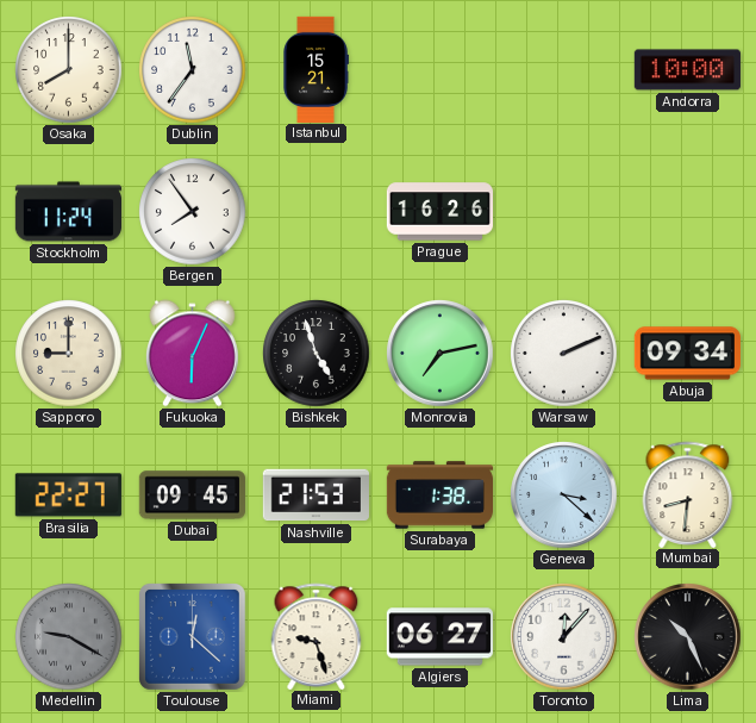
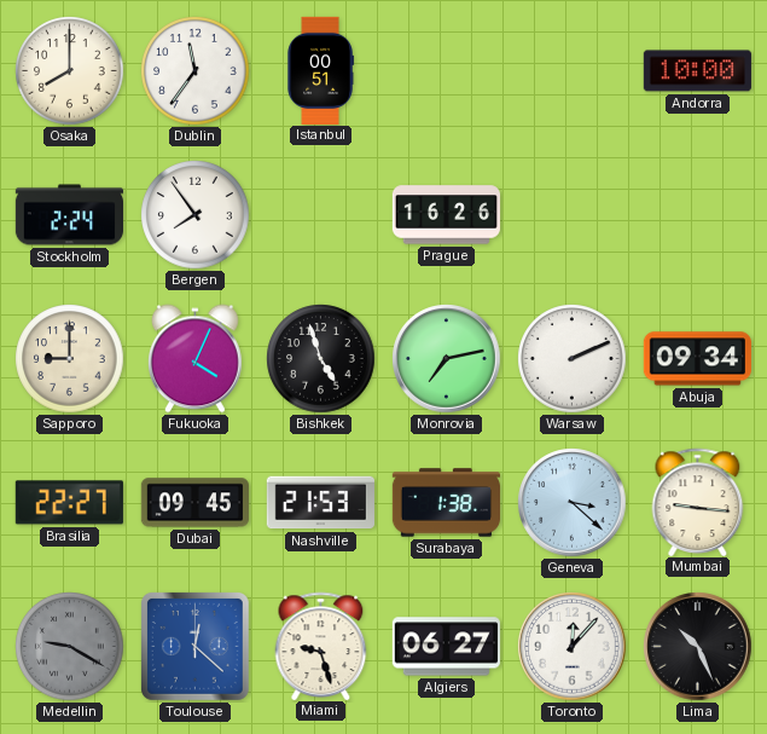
Istanbul: 15:21 -> 00:51
Stockholm: 11:24 -> 2:24
Fukuoka: 6:04 -> 4:04
Mumbai: 8:31 -> 9:16
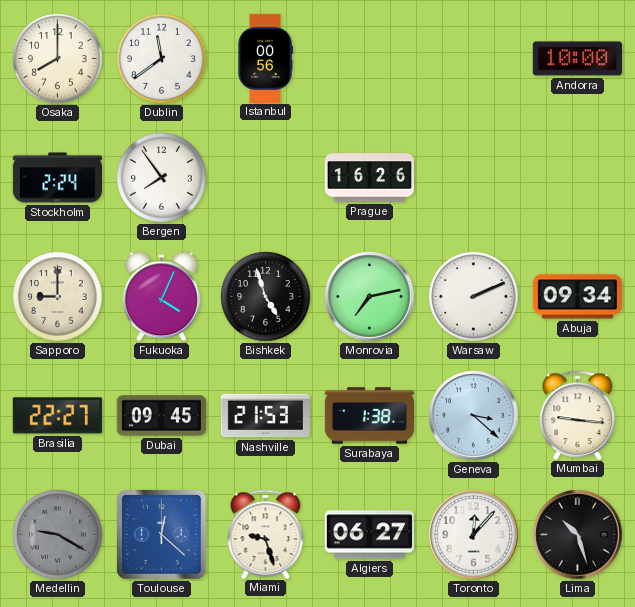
Dublin: 11:36 -> 11:39
Istanbul: 00:51 -> 00:56
Lima: 10:26 -> 10:27
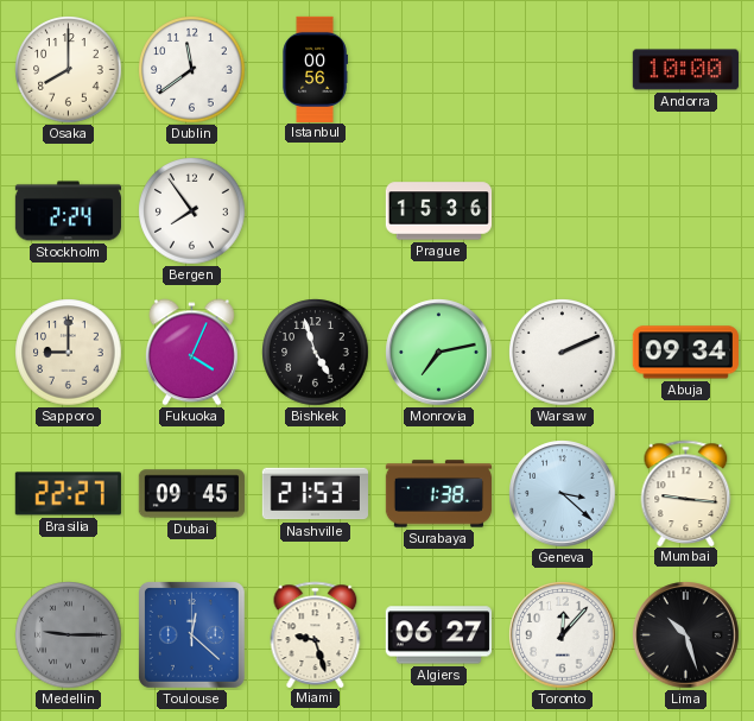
Prague: 16:26 -> 15:36
Medellin: 9:20 -> 9:15
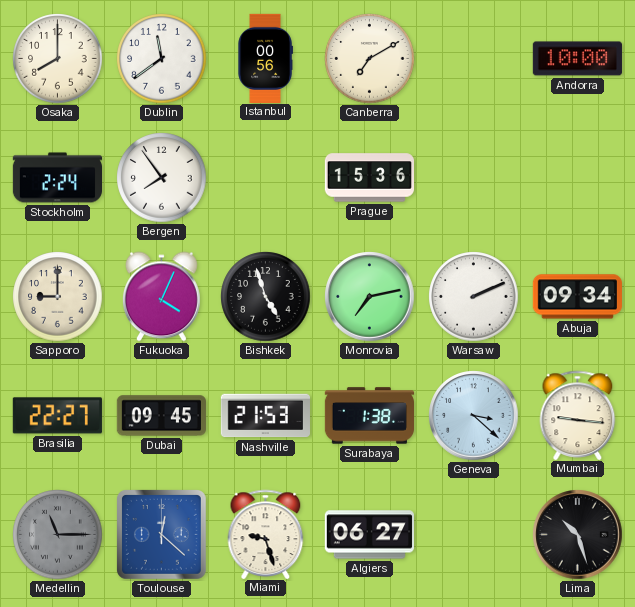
Canberra: none -> 7:10
Medellin: 9:15 -> 11:15
Toronto: 12:07 -> none
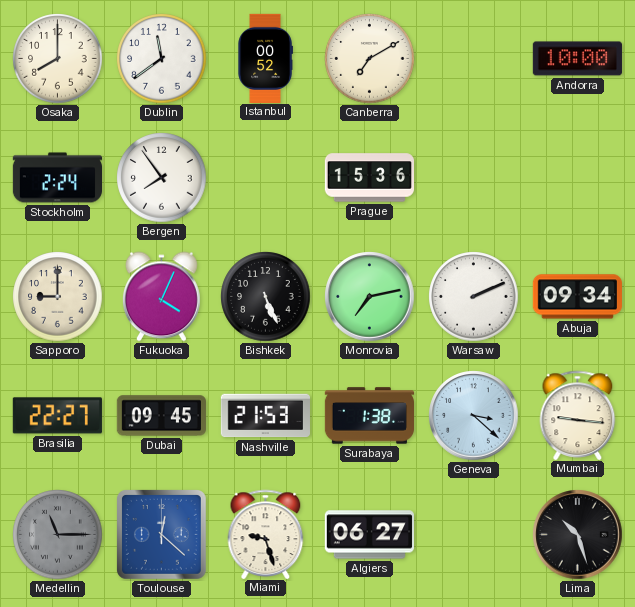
Istanbul: 00:56 -> 00:52
Bishkek: 4:57 -> 5:26
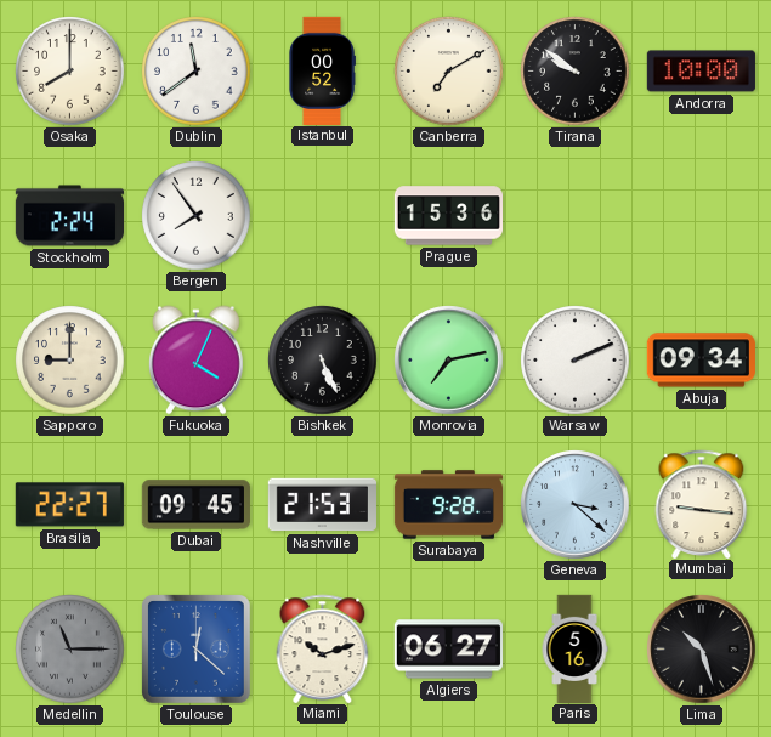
Tirana: none -> 9:51
Surabaya: 1:38 -> 9:28
Miami: 9:27 -> 10:12
Paris: none -> 5:16
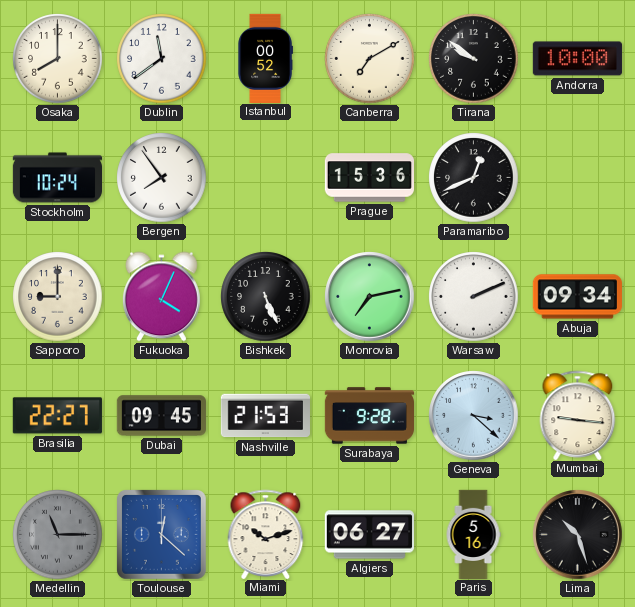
Stockholm: 2:24 -> 10:24
Paramaribo: none -> 12:41
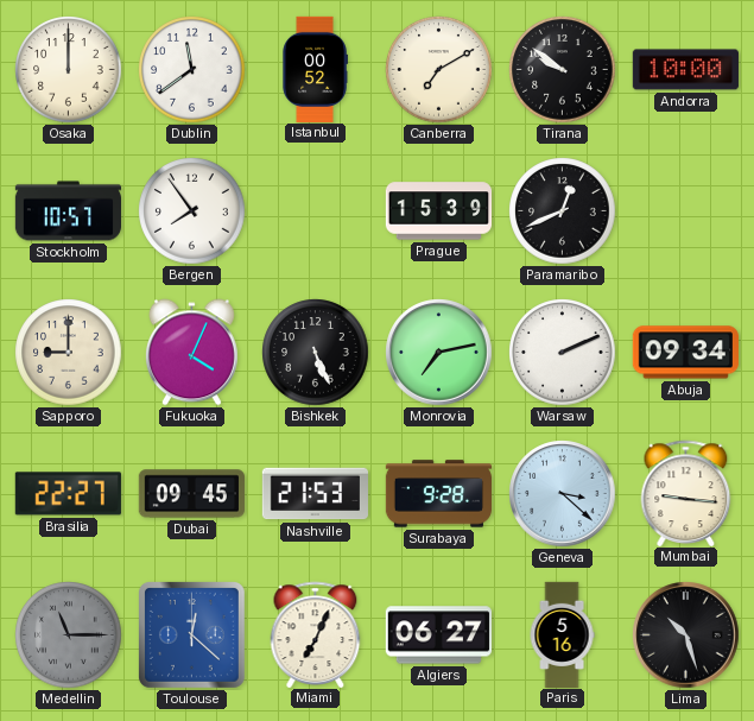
Osaka: 8:00 -> 12:00
Stockholm: 10:24 -> 10:57
Prague: 15:36 -> 15:39
Miami: 10:12 -> 7:04
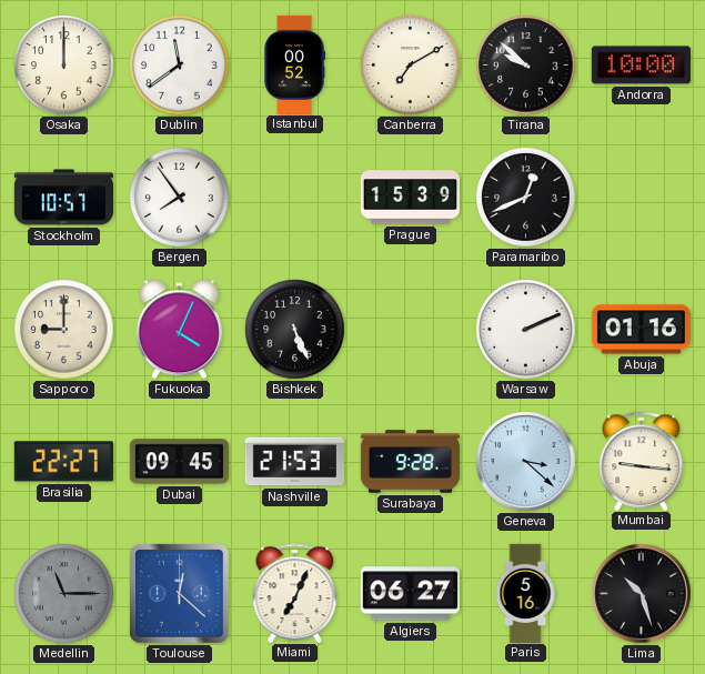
Tirana: 9:51 -> 9:52
Monrovia: 7:13 -> none
Abuja: 09:34 -> 01:16
